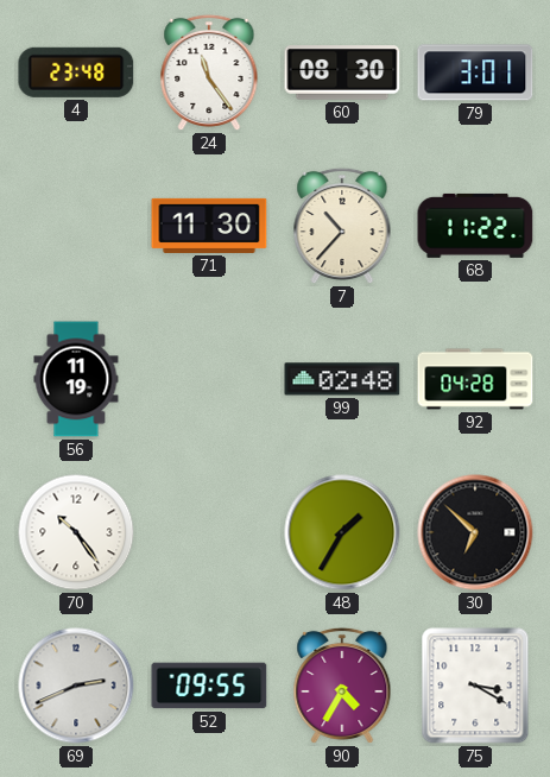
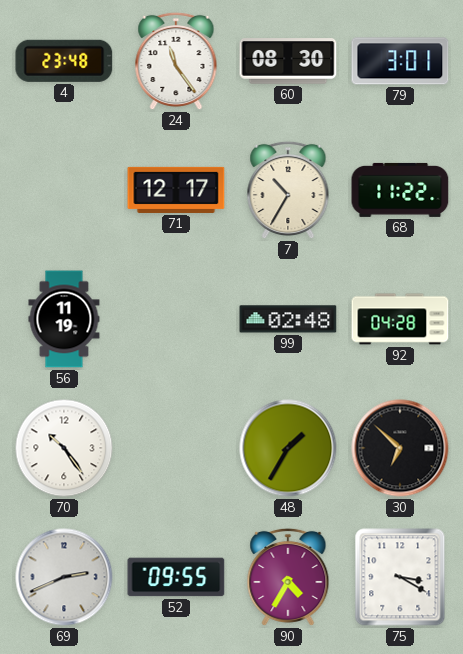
71: 11:30 -> 12:17
7: 10:37 -> 10:35
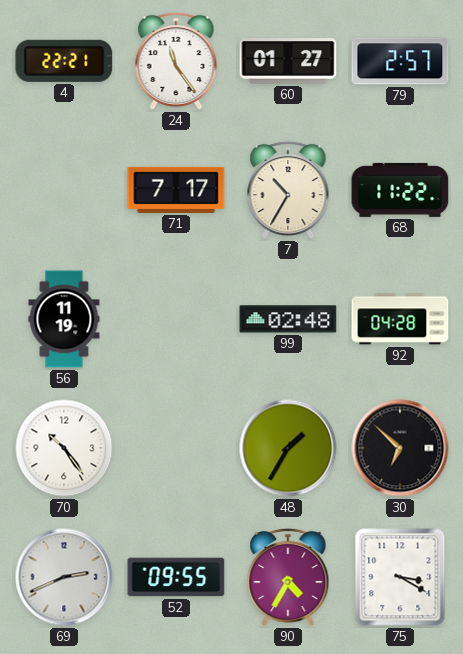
4: 23:48 -> 22:21
60: 08:30 -> 01:27
79: 3:01 -> 2:57
71: 12:17 -> 7:17
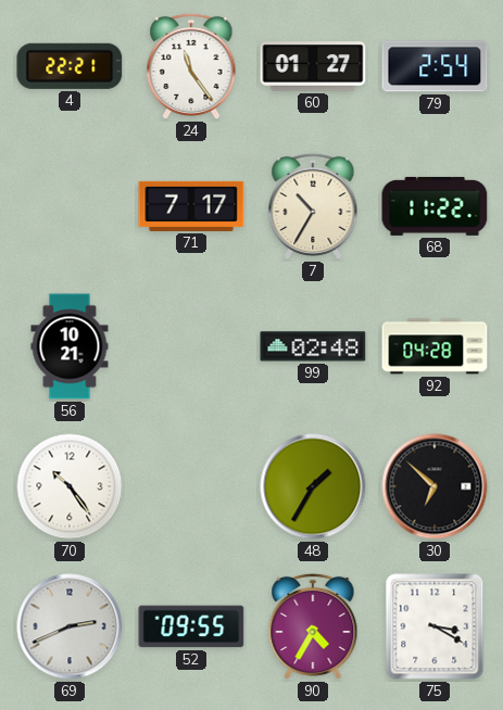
79: 2:57 -> 2:54
56: 11:19 -> 10:21
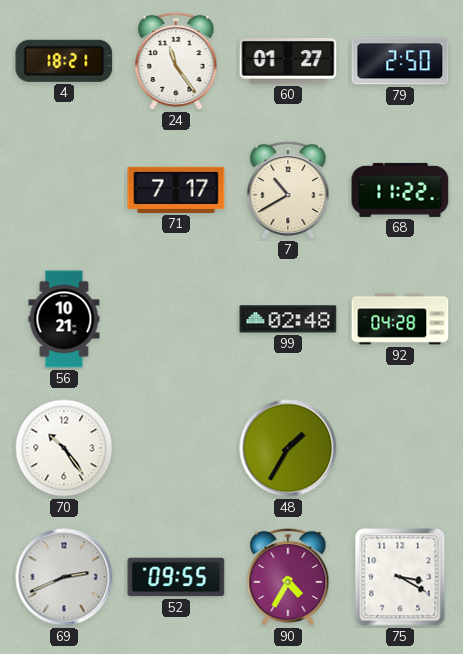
4: 22:21 -> 18:21
79: 2:54 -> 2:50
7: 10:35 -> 10:40
30: 6:52 -> none
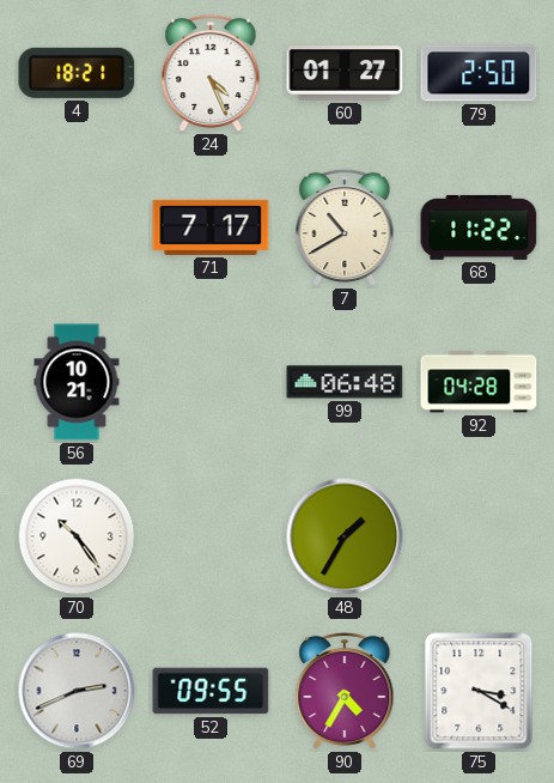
24: 11:24 -> 4:26
99: 02:48 -> 06:48
